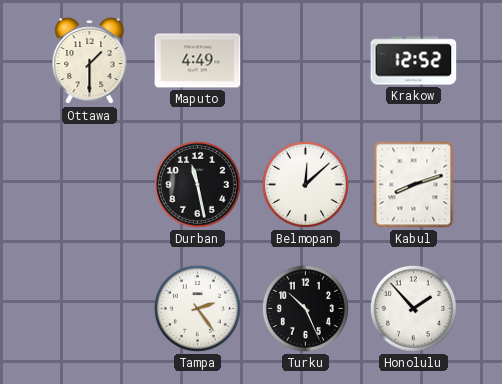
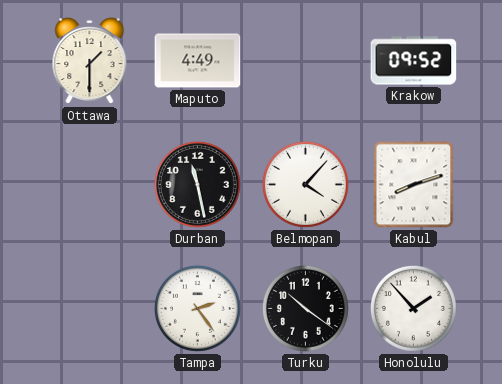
Krakow: 12:52 -> 09:52
Belmopan: 12:08 -> 4:07
Turku: 10:26 -> 10:21
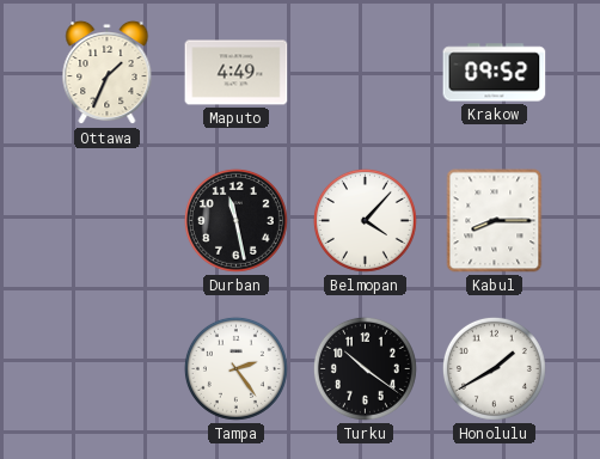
Ottawa: 1:30 -> 1:34
Kabul: 8:12 -> 8:15
Honolulu: 1:53 -> 1:40
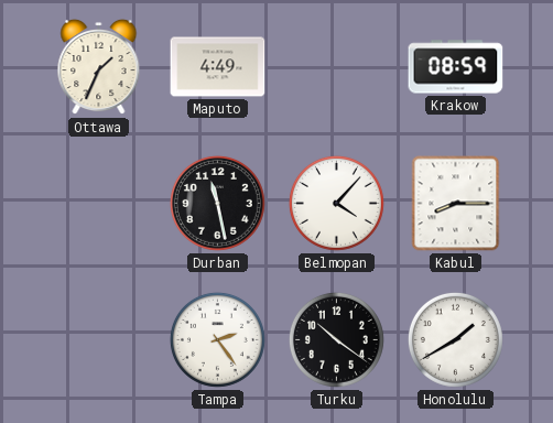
Krakow: 09:52 -> 08:59
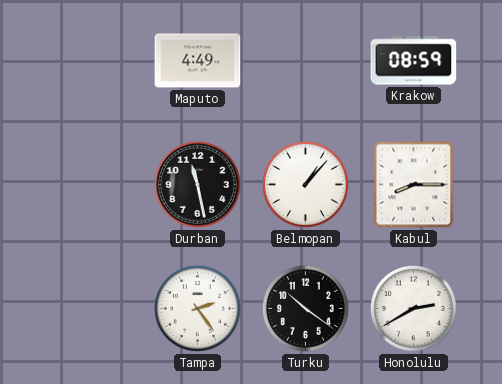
Ottawa: 1:34 -> none
Belmopan: 4:07 -> 1:07
Honolulu: 1:40 -> 2:40
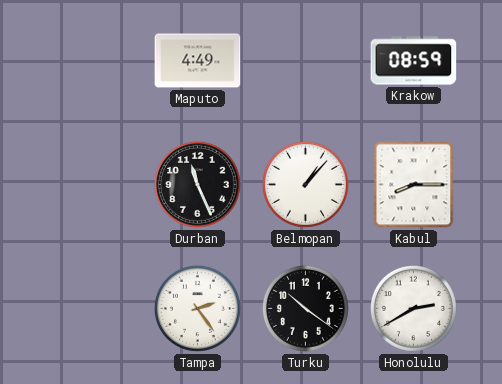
Durban: 11:28 -> 11:26
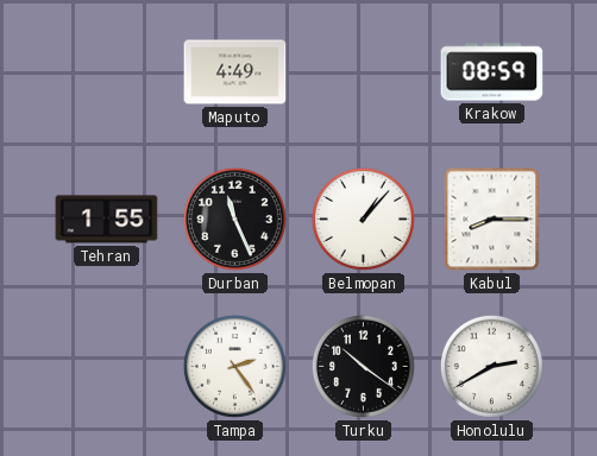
Tehran: none -> 1:55
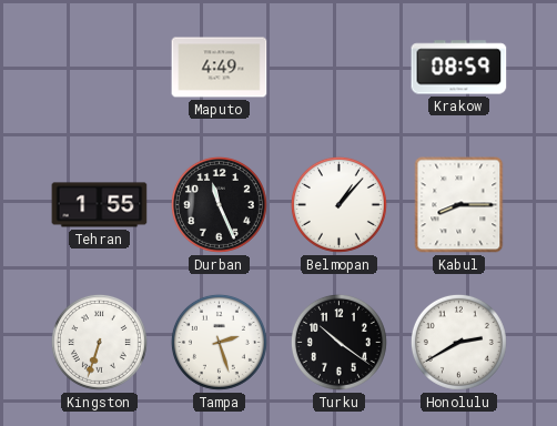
Kingston: none -> 6:33
Tampa: 2:24 -> 2:27
